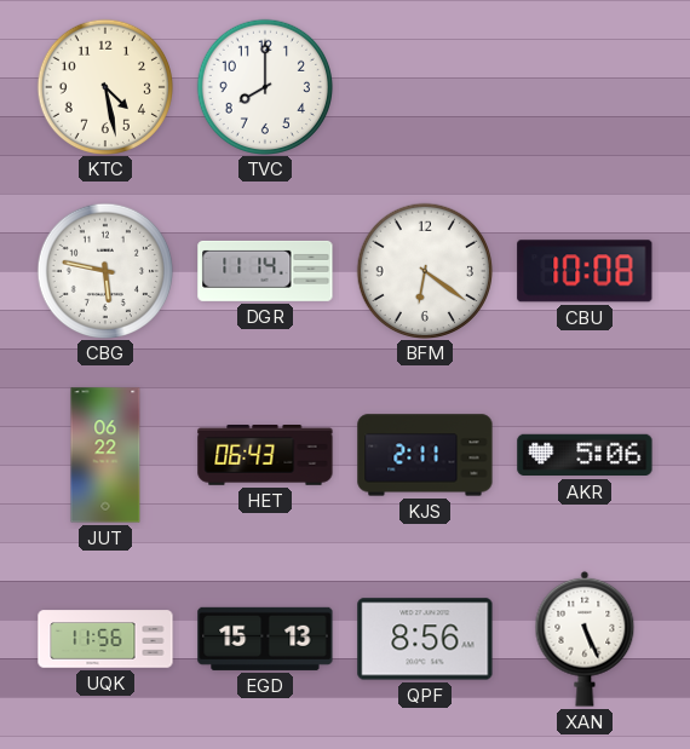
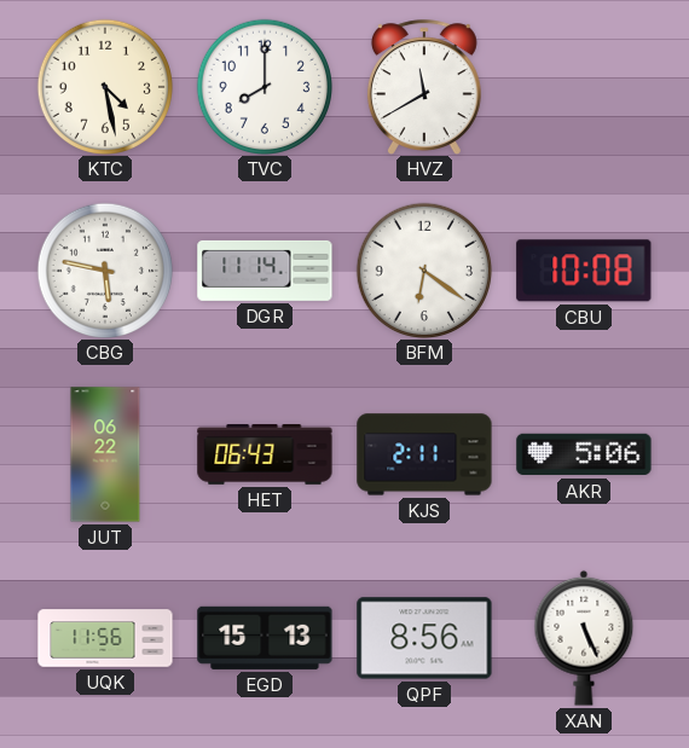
HVZ: none -> 11:40
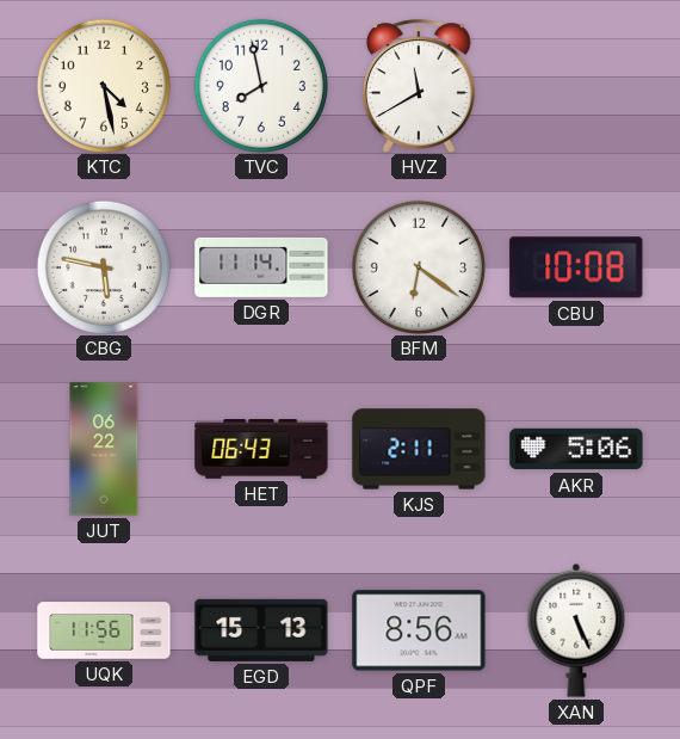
TVC: 8:00 -> 7:58
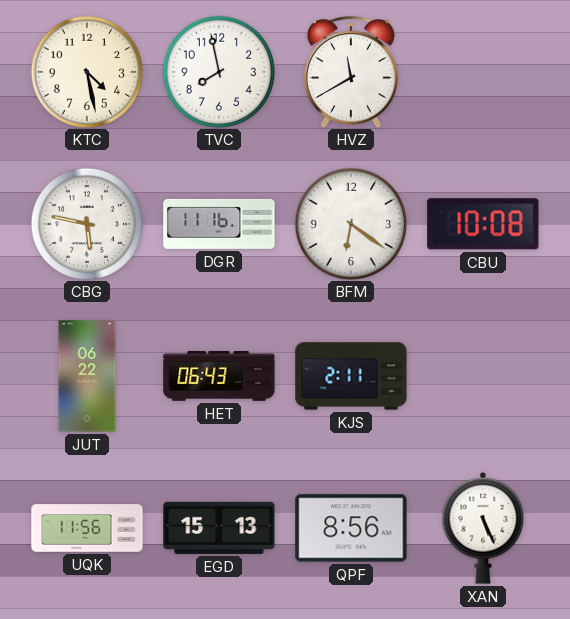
DGR: 11:14 -> 11:16
AKR: 5:06 -> none
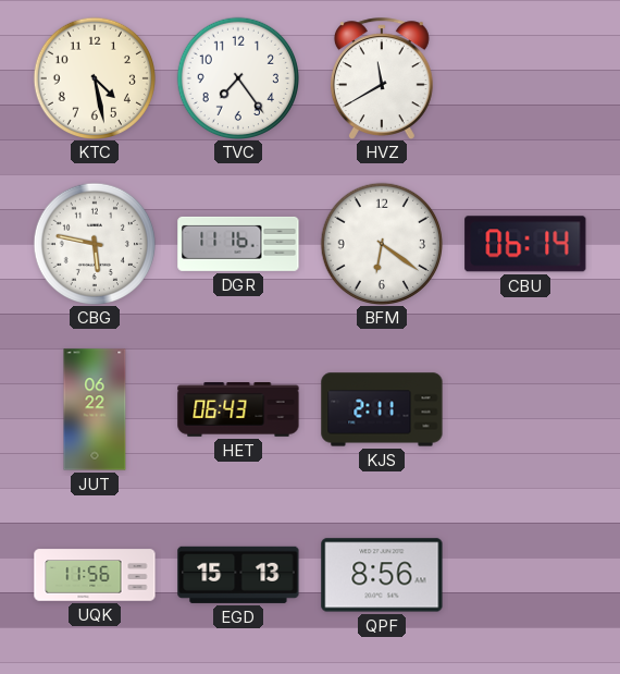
TVC: 7:58 -> 7:24
CBU: 10:08 -> 06:14
XAN: 5:26 -> none
